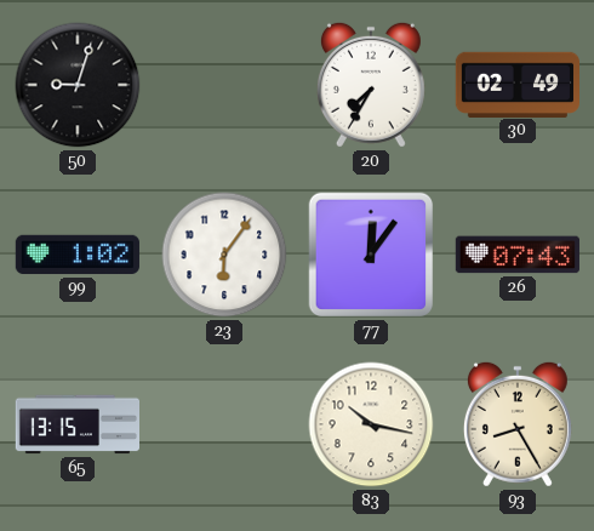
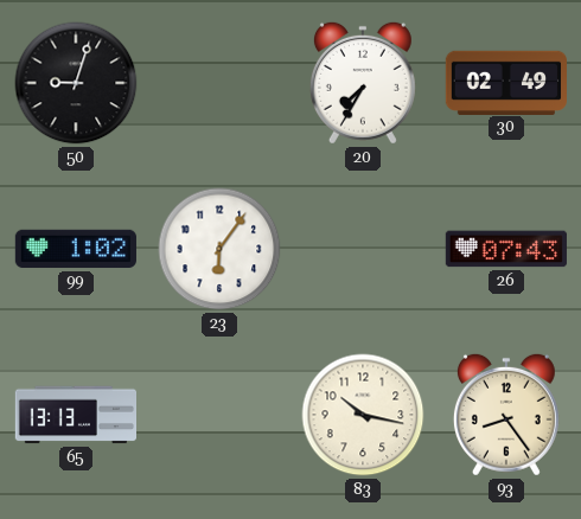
77: 12:06 -> none
65: 13:15 -> 13:13
93: 8:25 -> 8:24
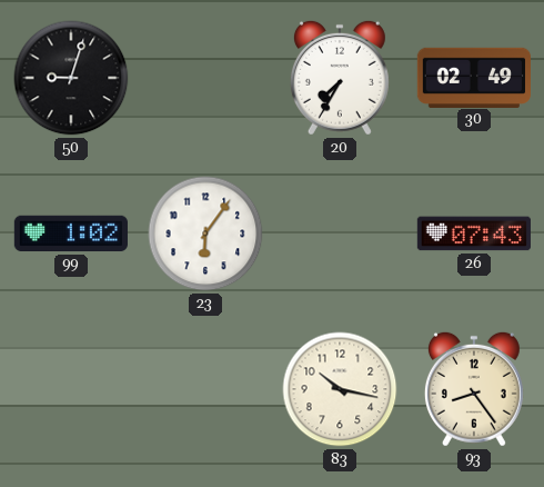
65: 13:13 -> none
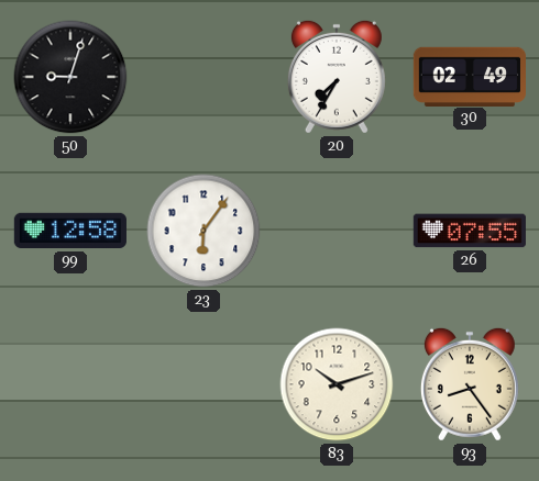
99: 1:02 -> 12:58
26: 07:43 -> 07:55
83: 10:17 -> 10:12
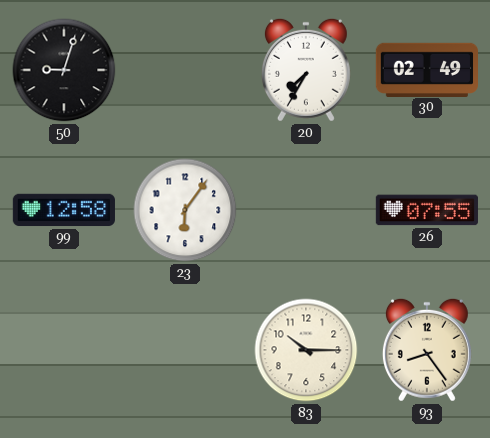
83: 10:12 -> 10:15
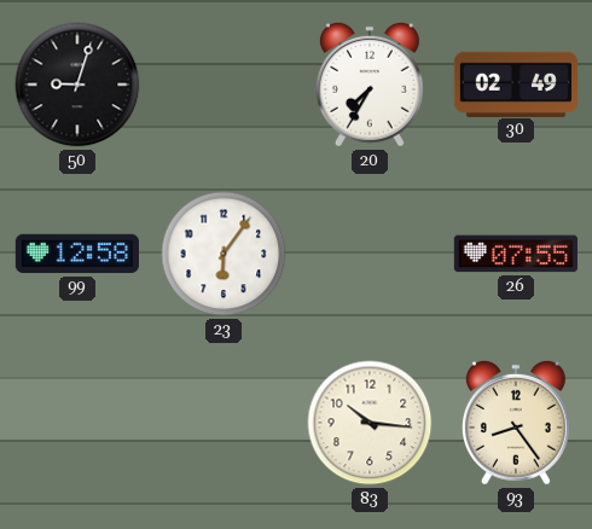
83: 10:15 -> 10:16
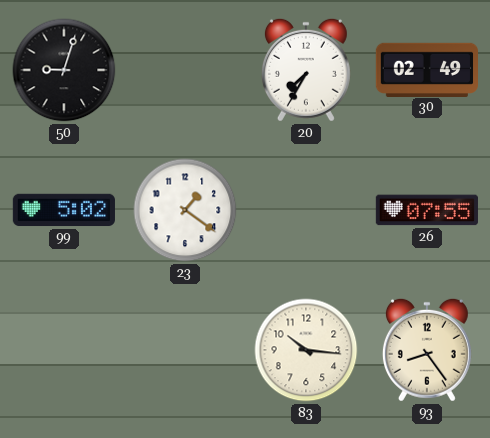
99: 12:58 -> 5:02
23: 6:06 -> 1:21
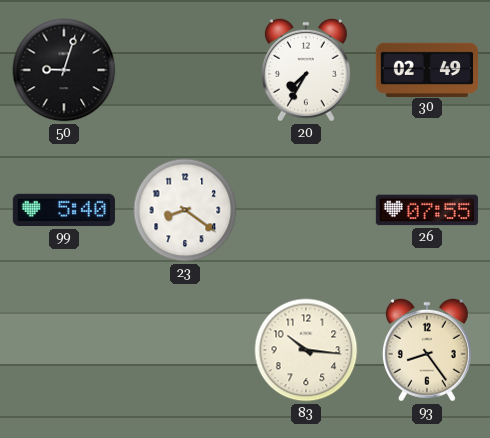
99: 5:02 -> 5:40
23: 1:21 -> 8:21
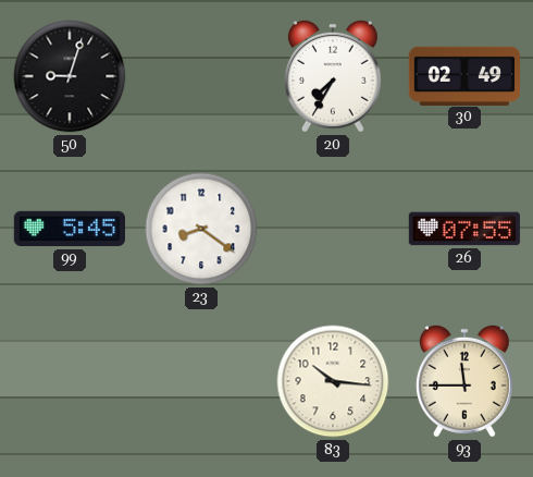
99: 5:40 -> 5:45
93: 8:24 -> 11:45
